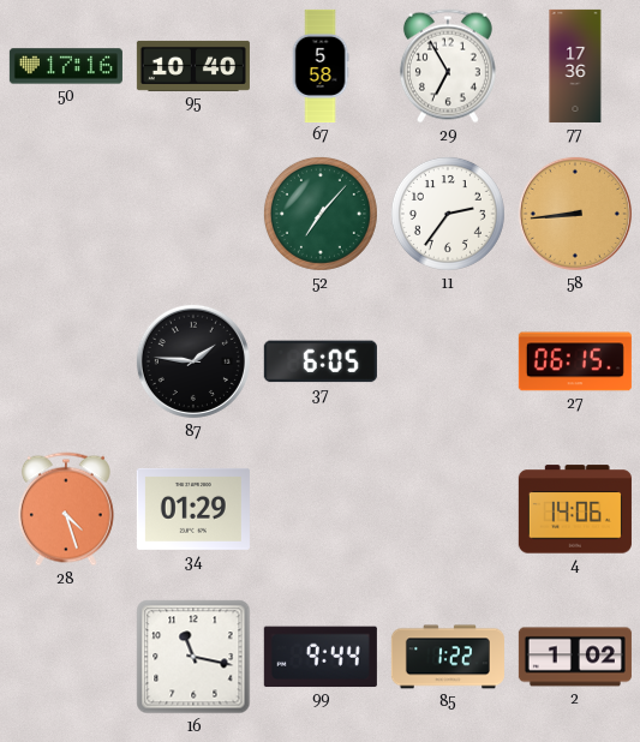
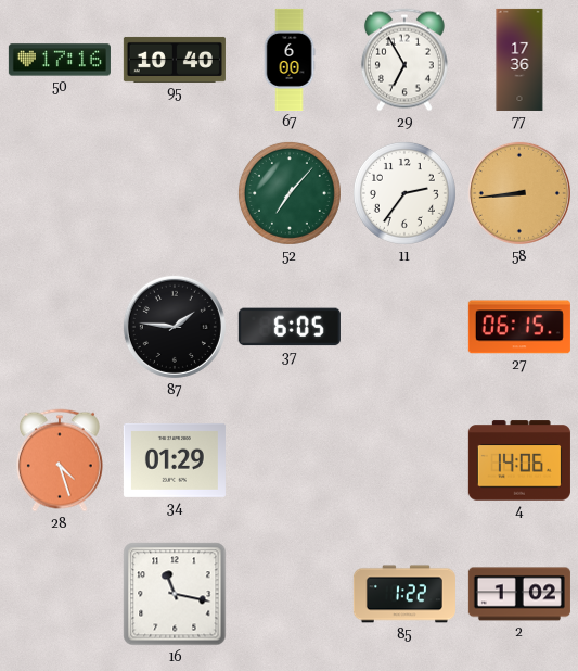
67: 5:58 -> 6:00
99: 9:44 -> none
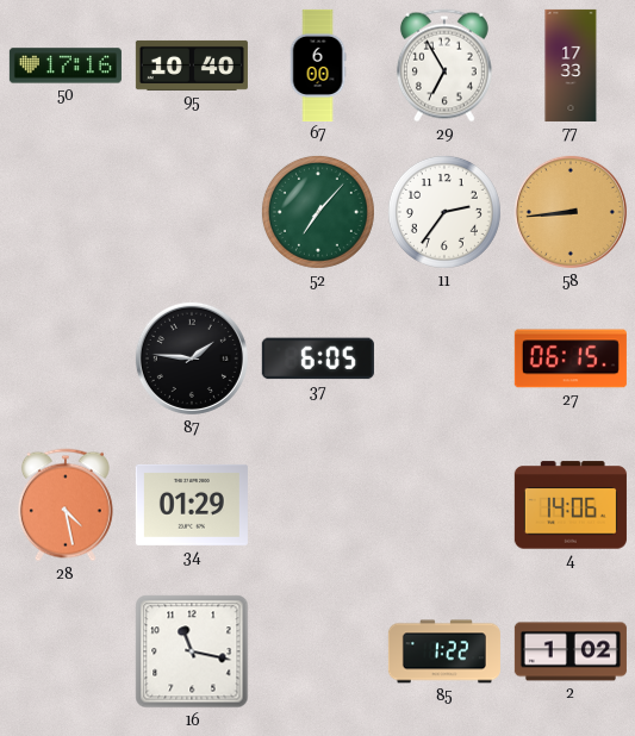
77: 17:36 -> 17:33
28: 4:27 -> 4:28
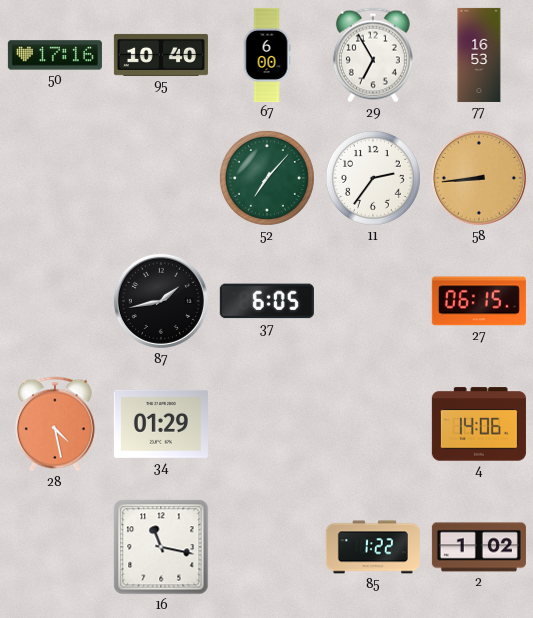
77: 17:33 -> 16:53
87: 1:46 -> 1:43
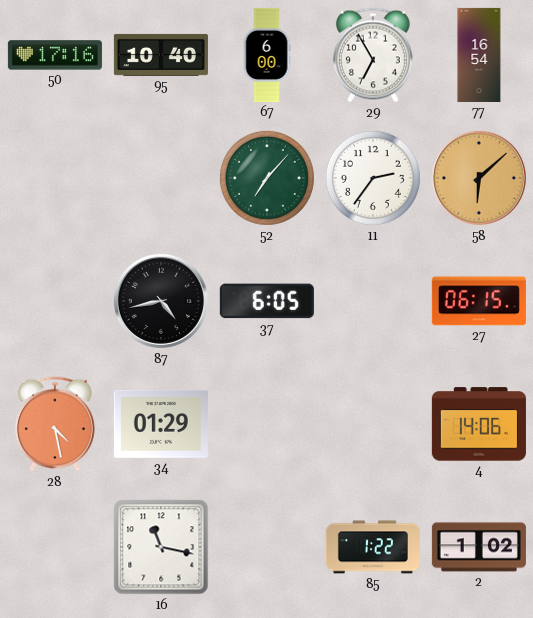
77: 16:53 -> 16:54
58: 8:44 -> 6:08
87: 1:43 -> 4:43
